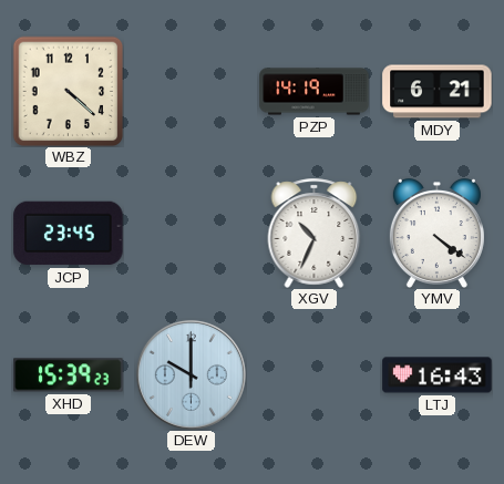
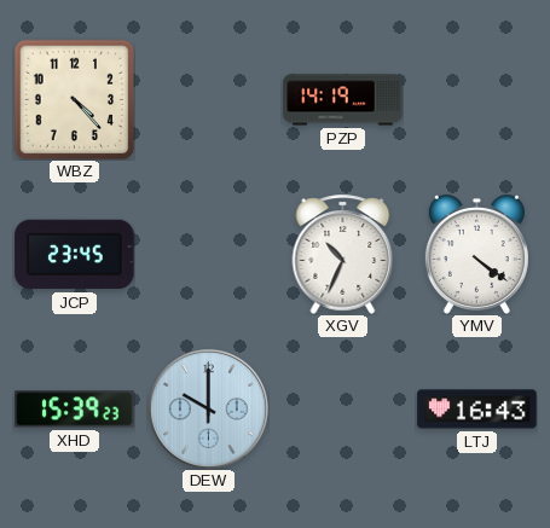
WBZ: 4:22 -> 4:23
MDY: 6:21 -> none
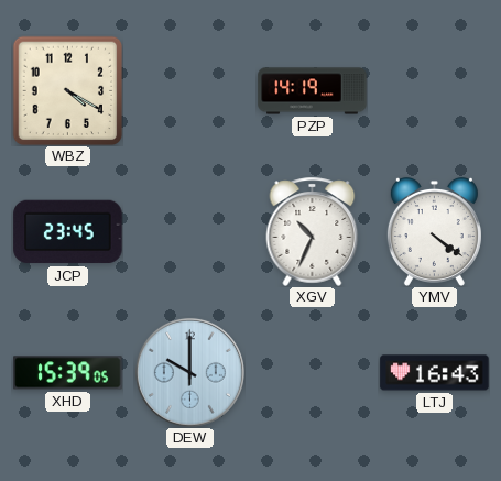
WBZ: 4:23 -> 4:20
XHD: 15:39:23 -> 15:39:05
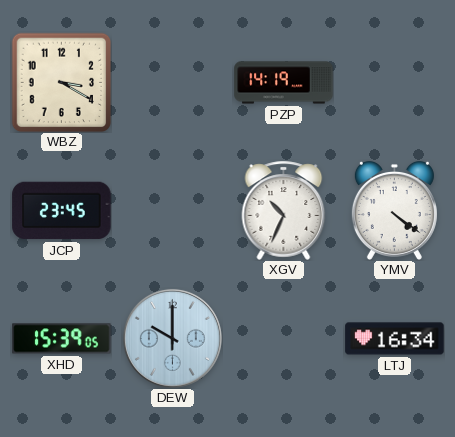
WBZ: 4:20 -> 3:20
LTJ: 16:43 -> 16:34
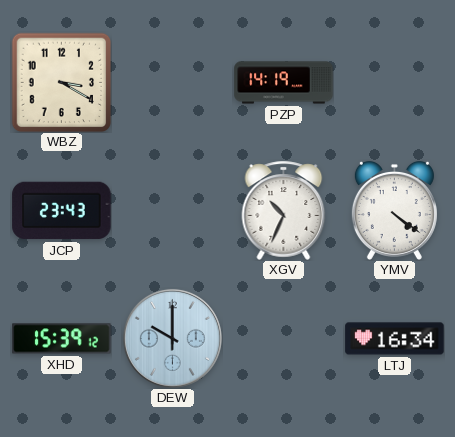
JCP: 23:45 -> 23:43
XHD: 15:39:05 -> 15:39:12
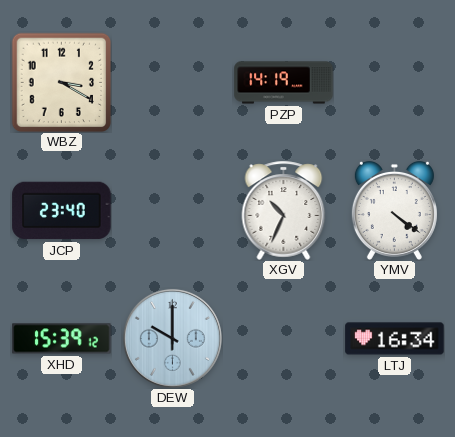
JCP: 23:43 -> 23:40
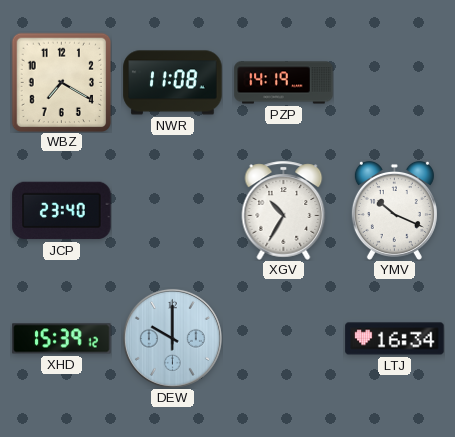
WBZ: 3:20 -> 7:20
NWR: none -> 11:08
XGV: 10:34 -> 10:35
YMV: 4:21 -> 10:19
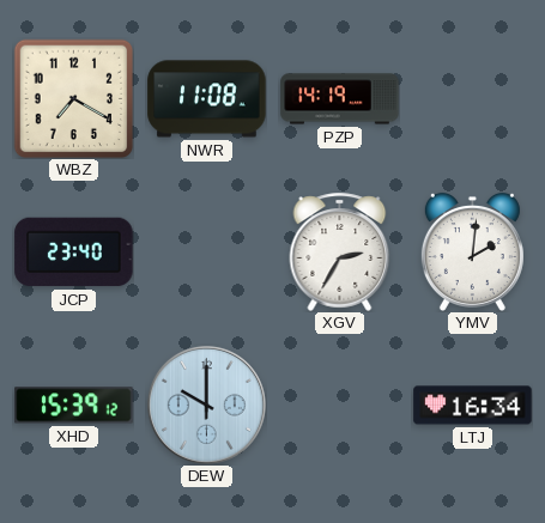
XGV: 10:35 -> 2:35
YMV: 10:19 -> 2:01
